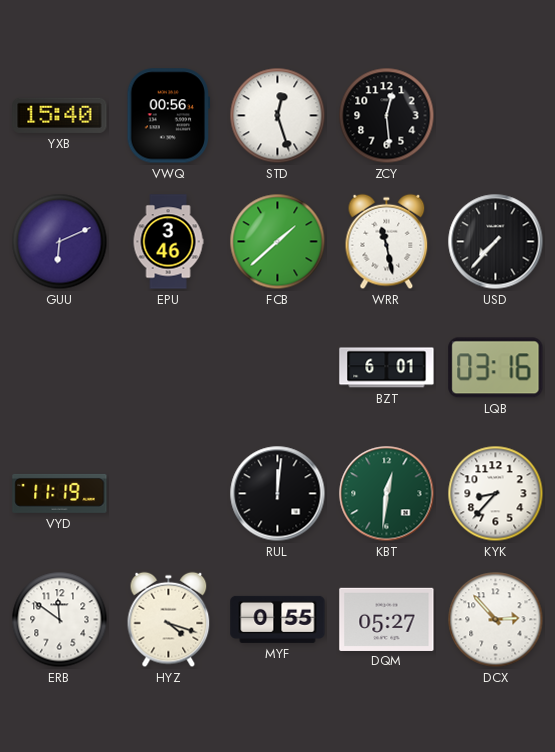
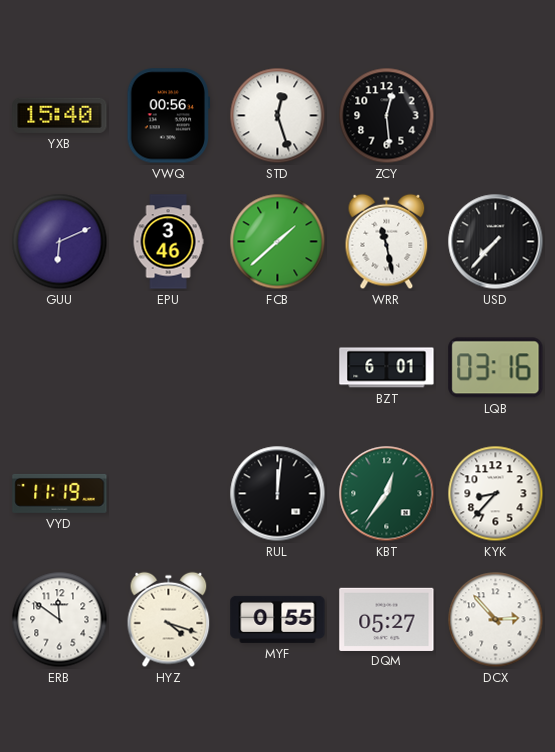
KBT: 12:31 -> 12:36
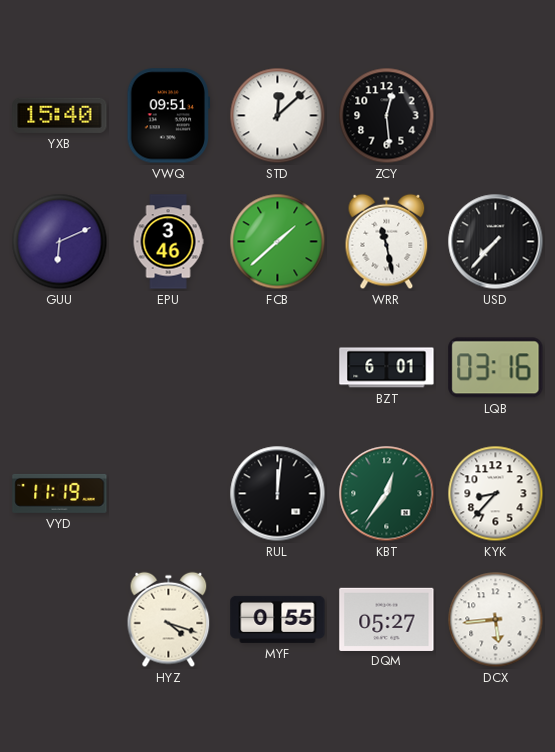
VWQ: 00:56 -> 09:51
STD: 12:27 -> 12:08
ERB: 11:51 -> none
DCX: 2:53 -> 5:44
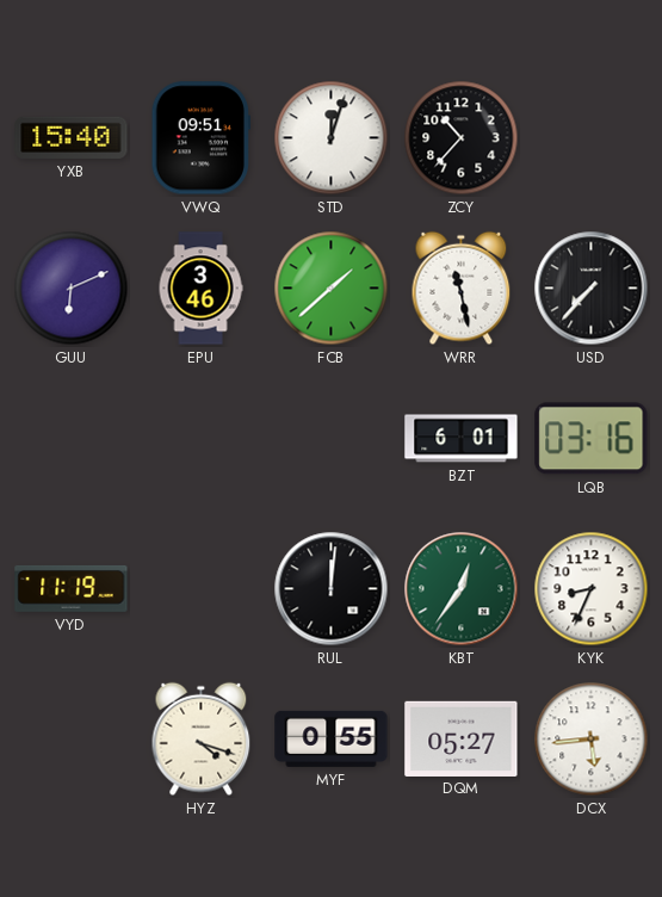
STD: 12:08 -> 12:03
ZCY: 12:29 -> 10:37
KYK: 8:37 -> 8:34
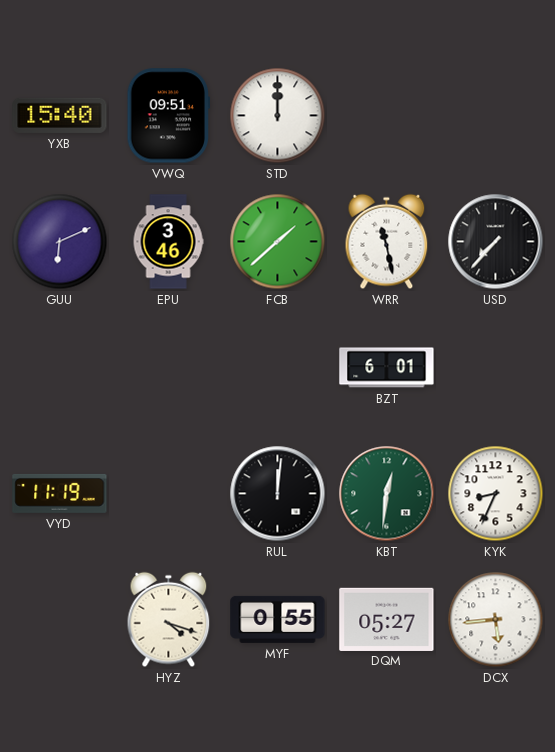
STD: 12:03 -> 12:00
ZCY: 10:37 -> none
LQB: 03:16 -> none
KBT: 12:36 -> 12:31
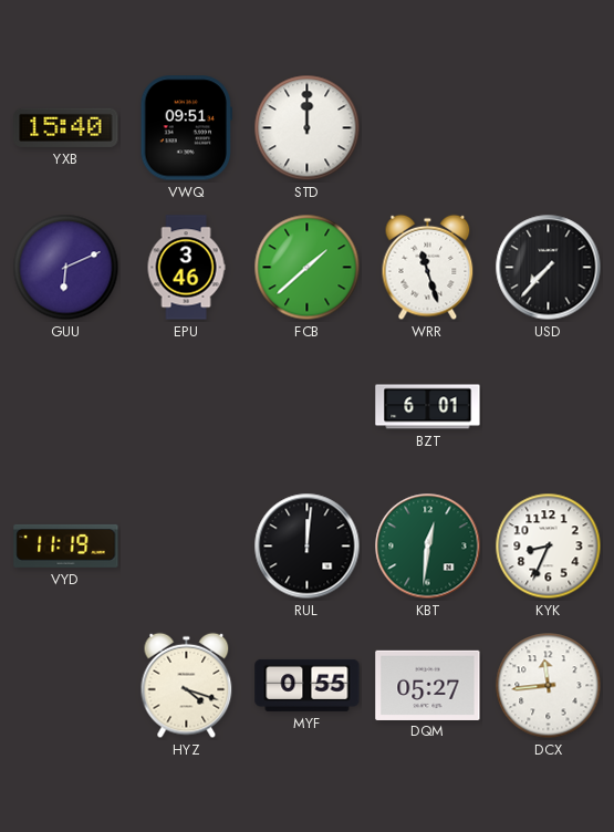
WRR: 11:28 -> 11:27
DCX: 5:44 -> 11:44
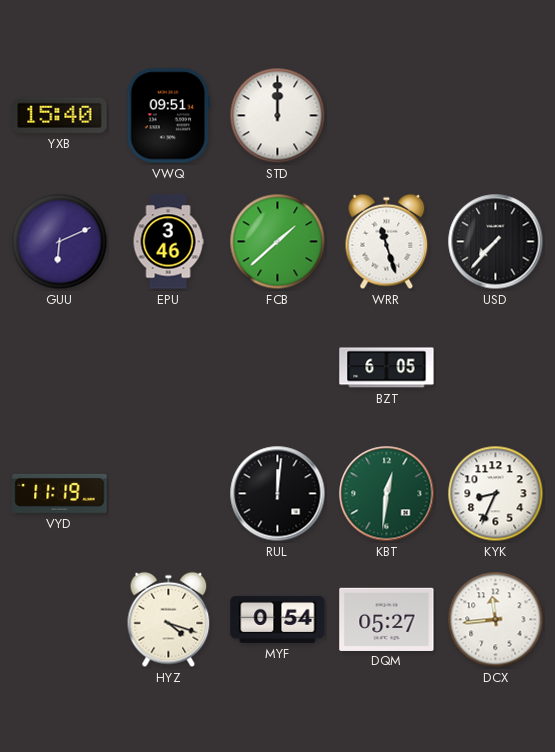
BZT: 6:01 -> 6:05
MYF: 0:55 -> 0:54
